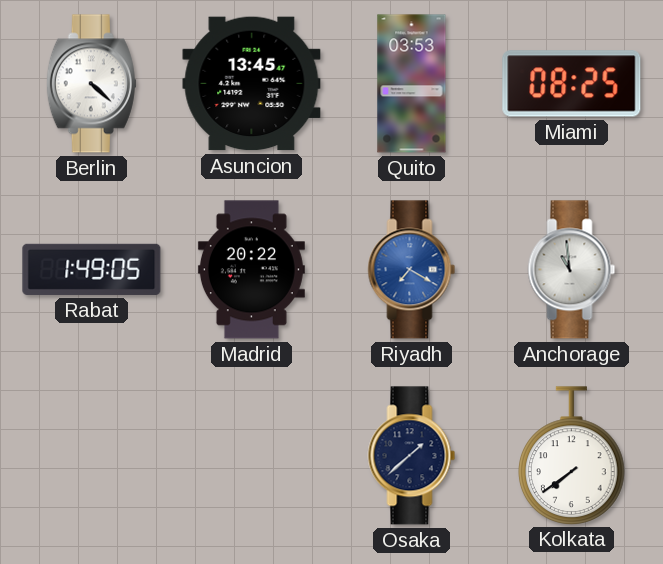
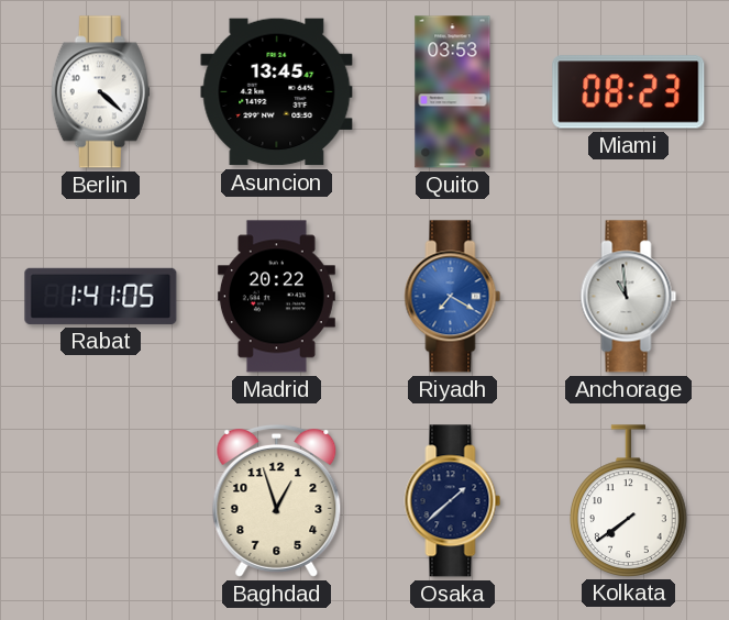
Miami: 08:25 -> 08:23
Rabat: 1:49 -> 1:41
Baghdad: none -> 12:57
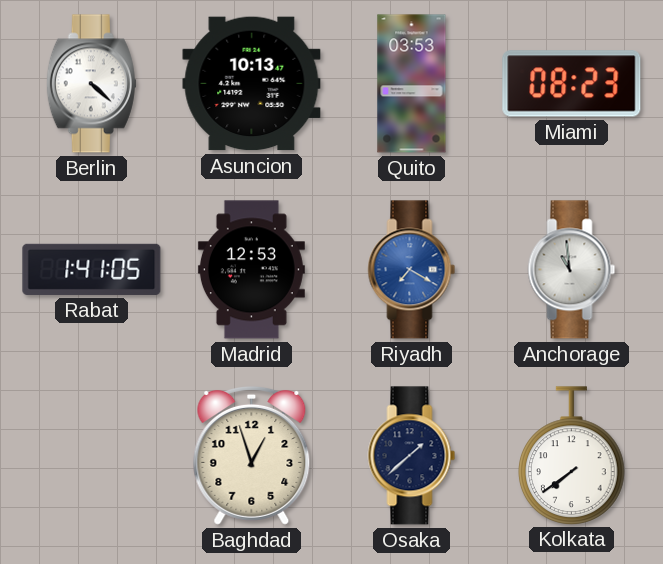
Asuncion: 13:45 -> 10:13
Madrid: 20:22 -> 12:53
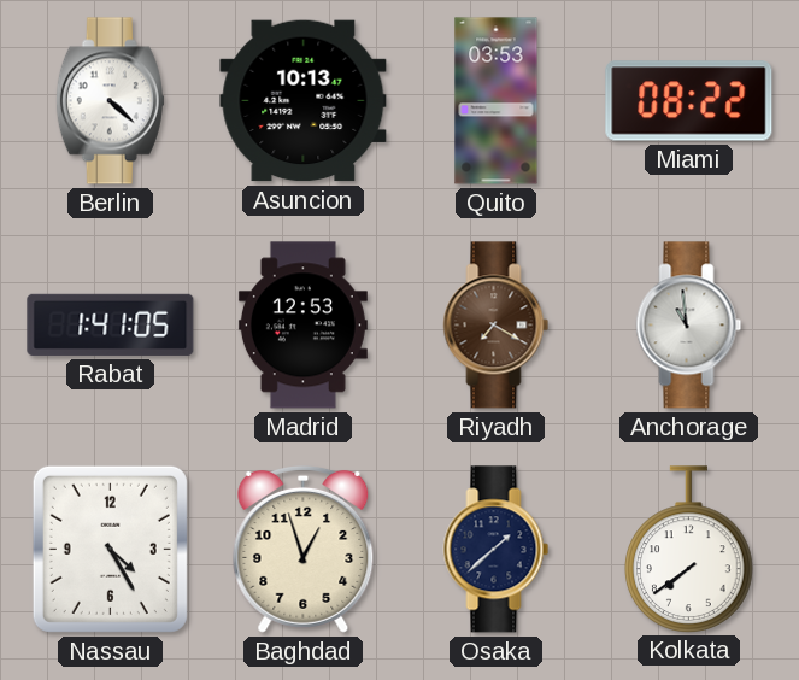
Miami: 08:23 -> 08:22
Riyadh dial: blue -> brown
Nassau: none -> 4:25
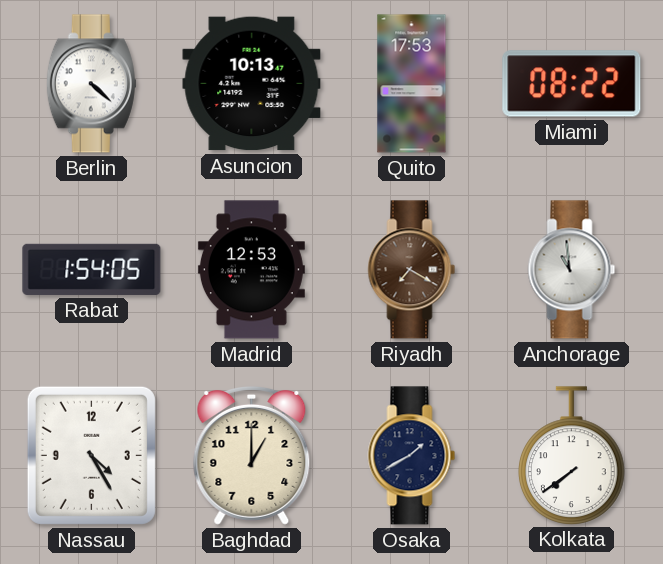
Quito: 03:53 -> 17:53
Rabat: 1:41 -> 1:54
Baghdad: 12:57 -> 1:00
Osaka: 1:38 -> 1:40
